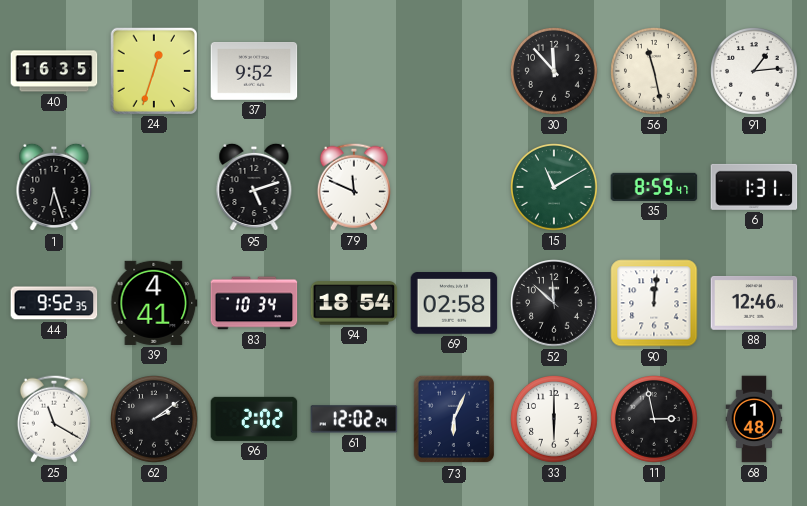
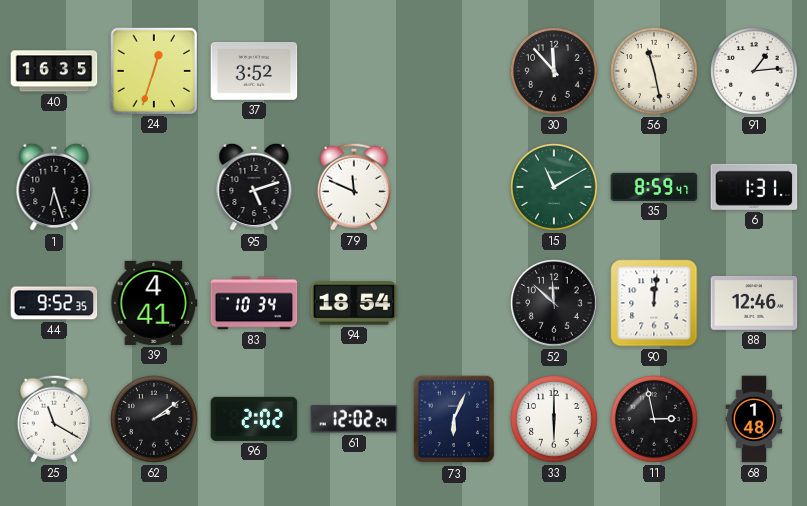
37: 9:52 -> 3:52
69: 02:58 -> none
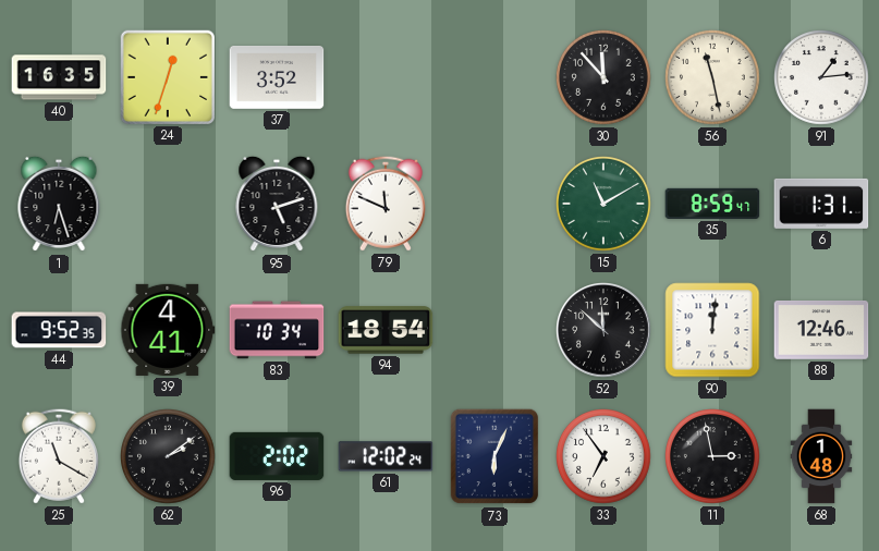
33: 6:00 -> 6:54
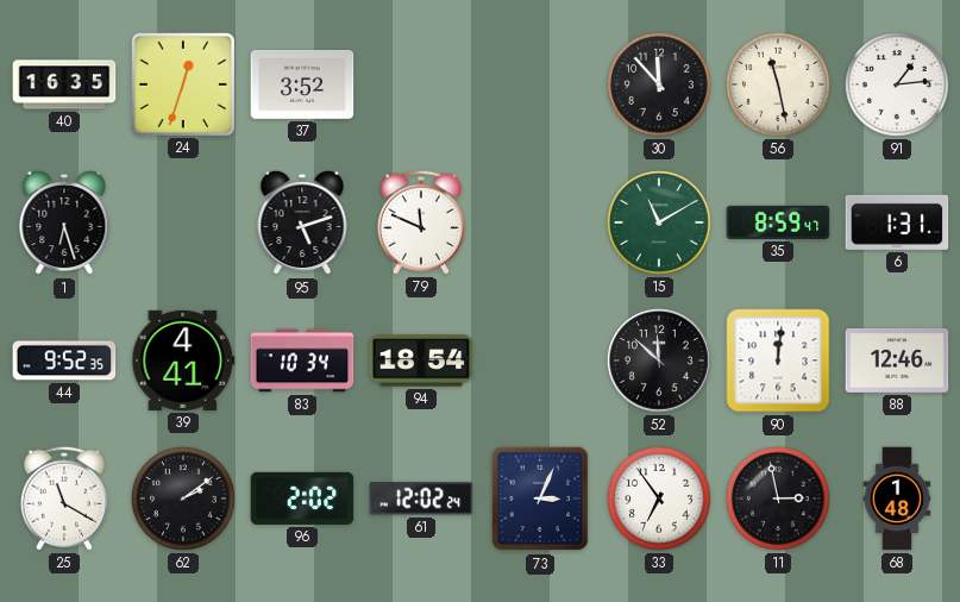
73: 6:04 -> 3:04
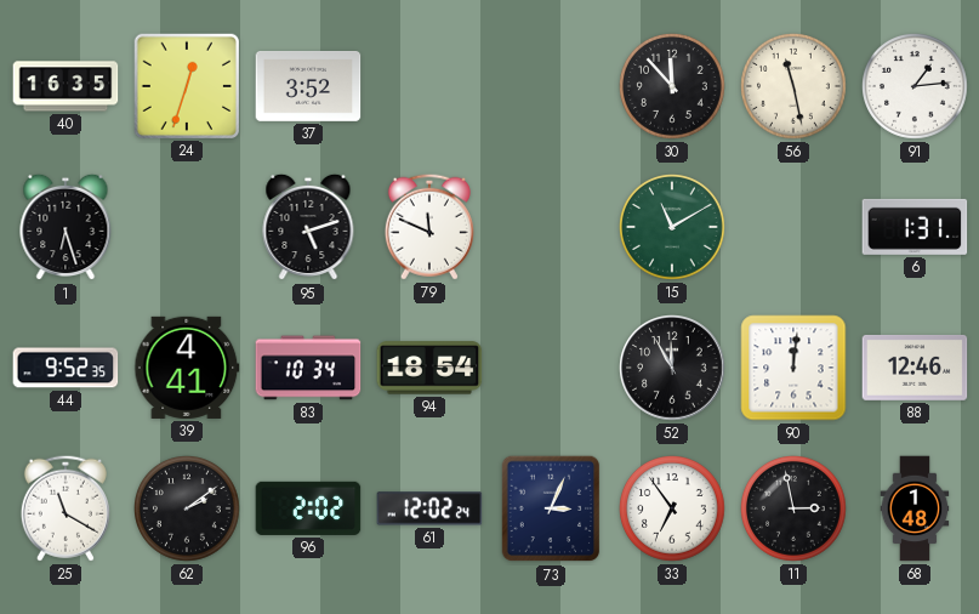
35: 8:59 -> none
52: 11:52 -> 11:55
